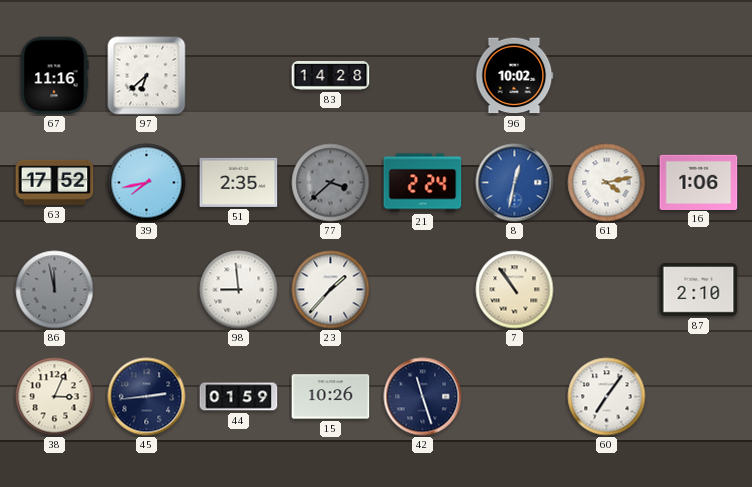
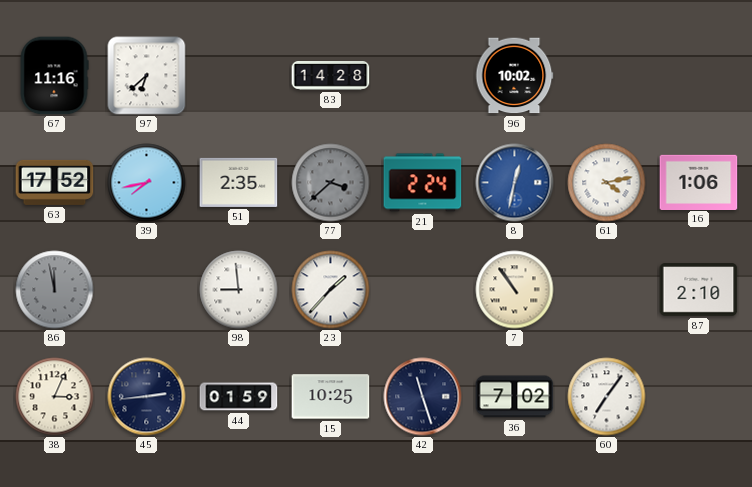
15: 10:26 -> 10:25
36: none -> 7:02
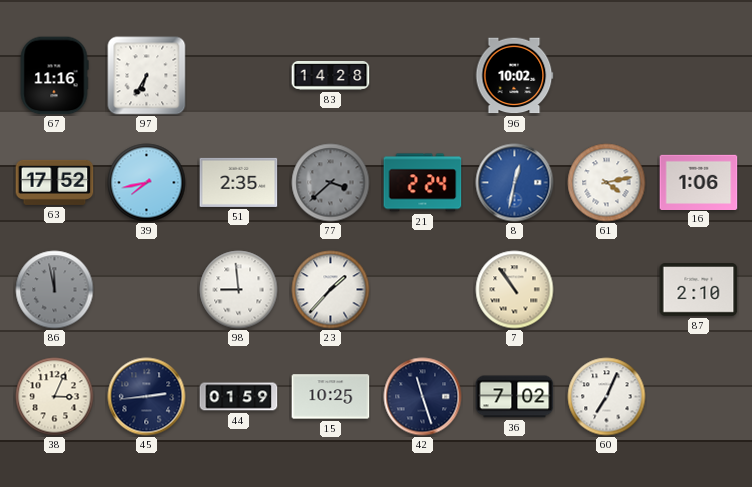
97: 6:38 -> 6:35
60: 7:06 -> 7:04
